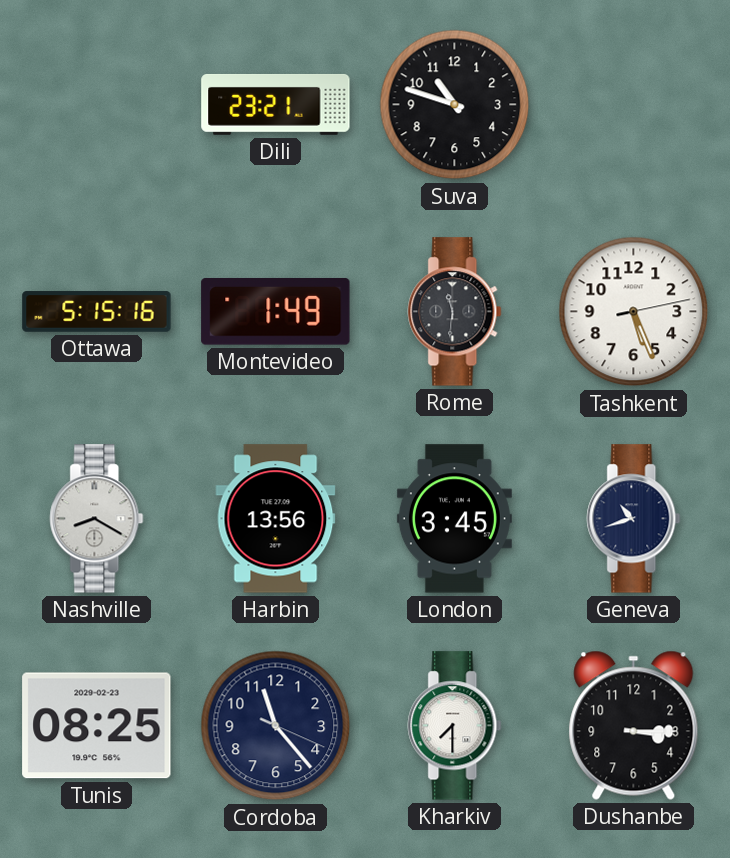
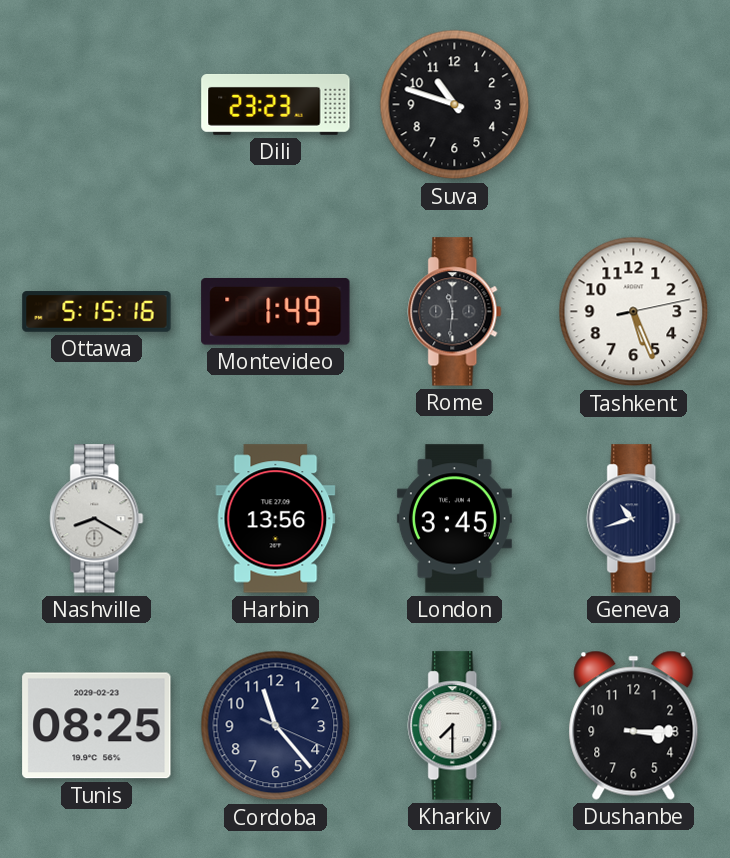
Dili: 23:21 -> 23:23
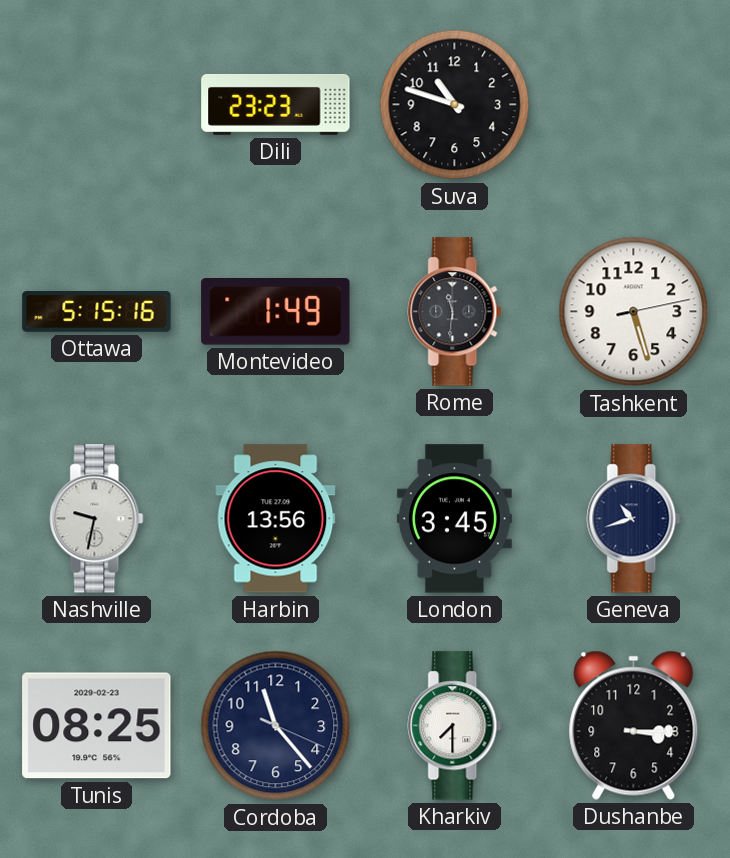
Tashkent: 5:26 -> 5:27
Nashville: 8:20 -> 9:32
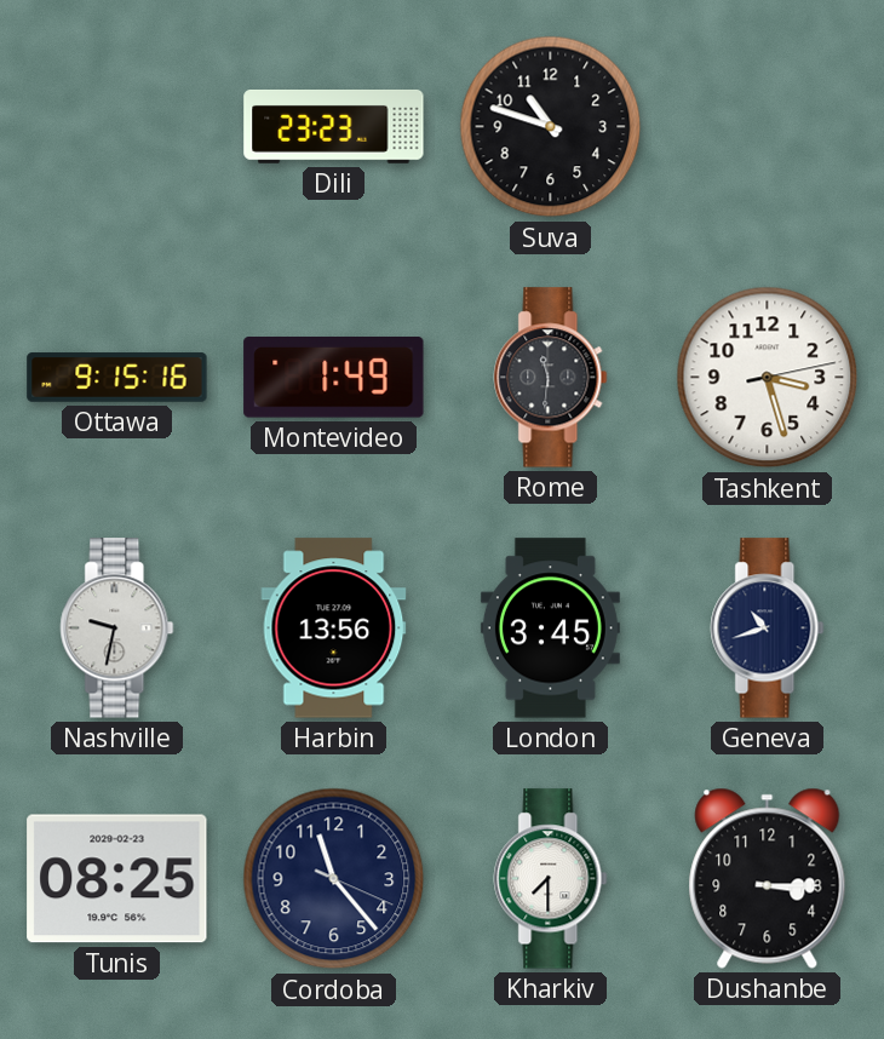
Ottawa: 5:15 -> 9:15
Tashkent: 5:27 -> 3:27
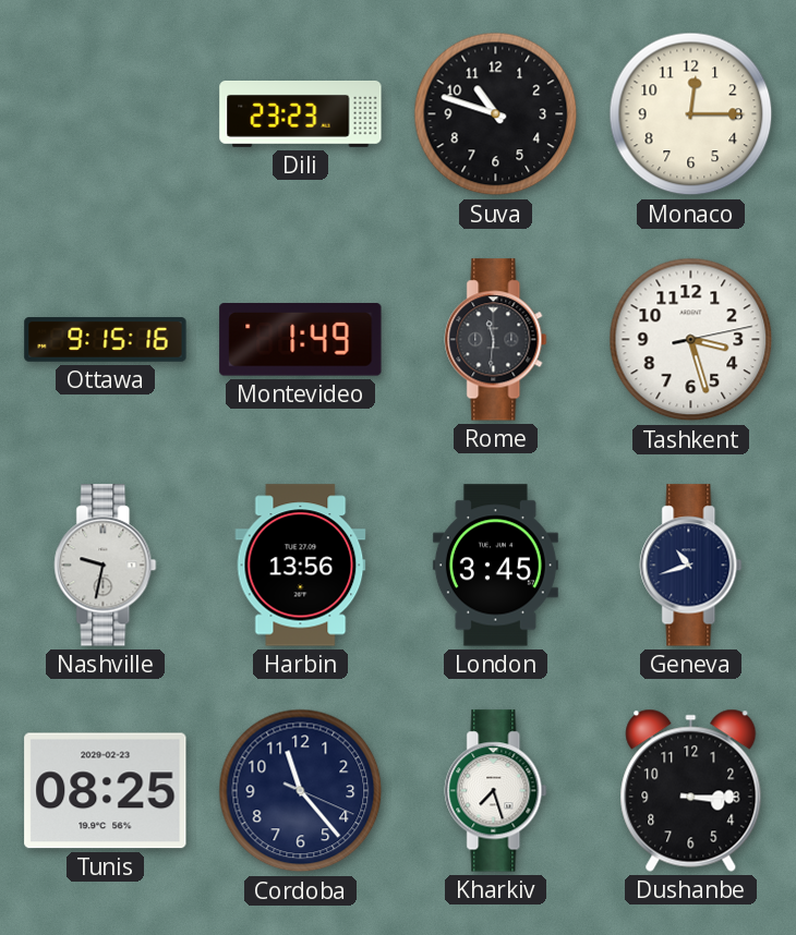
Monaco: none -> 12:15
Kharkiv: 7:30 -> 7:27
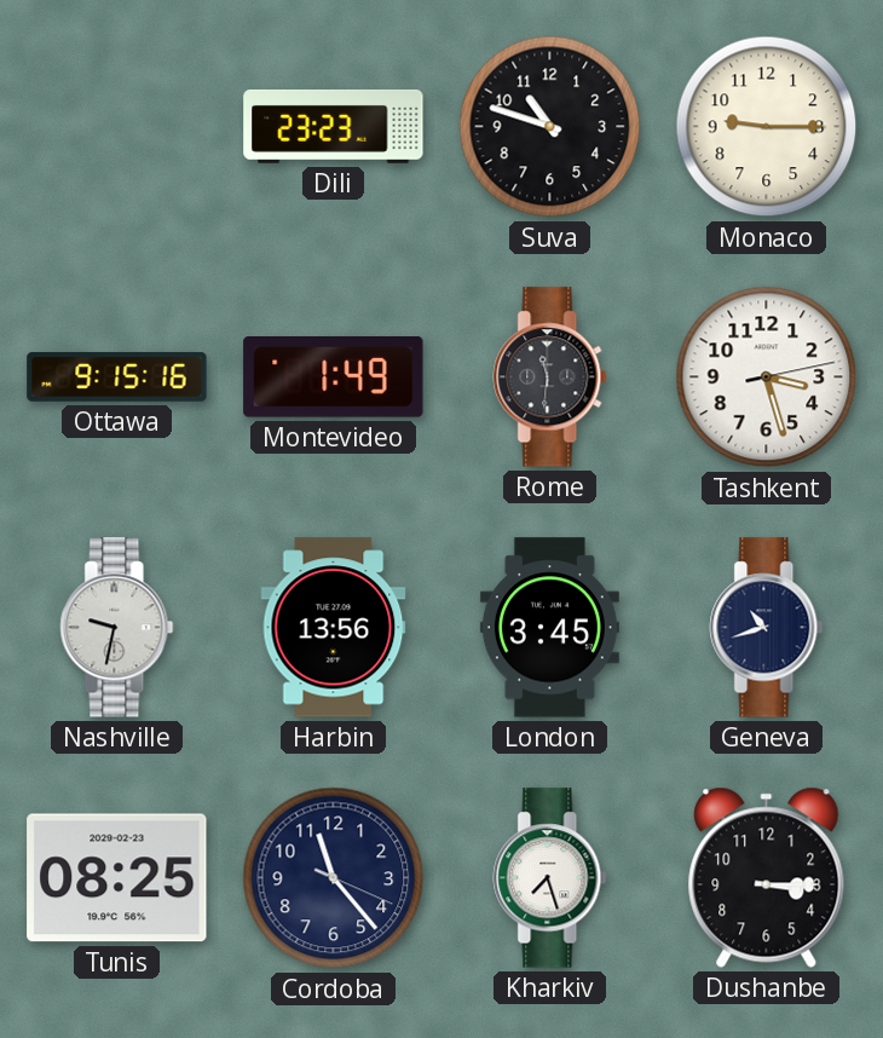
Monaco: 12:15 -> 9:15
